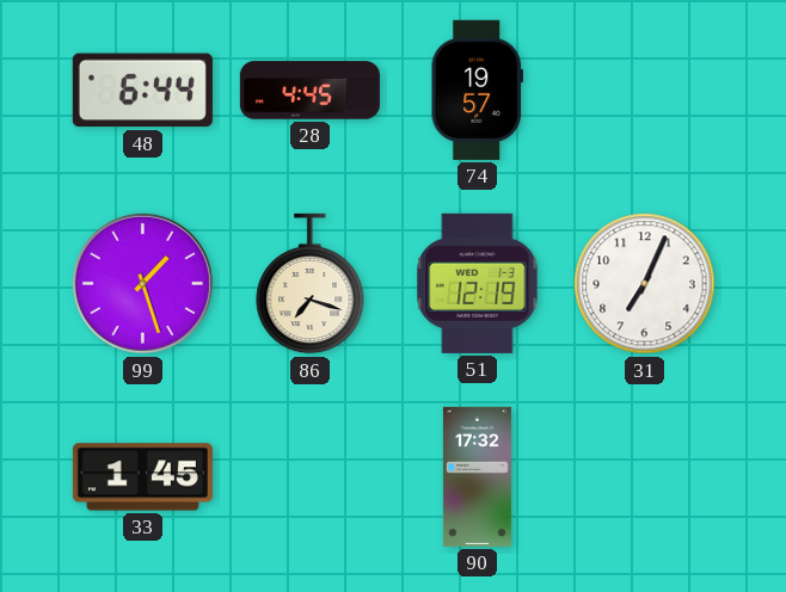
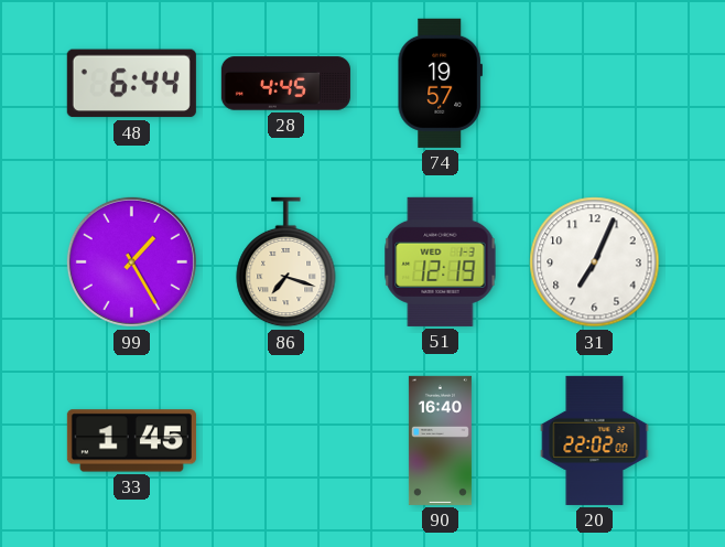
99: 1:27 -> 1:25
90: 17:32 -> 16:40
20: none -> 22:02
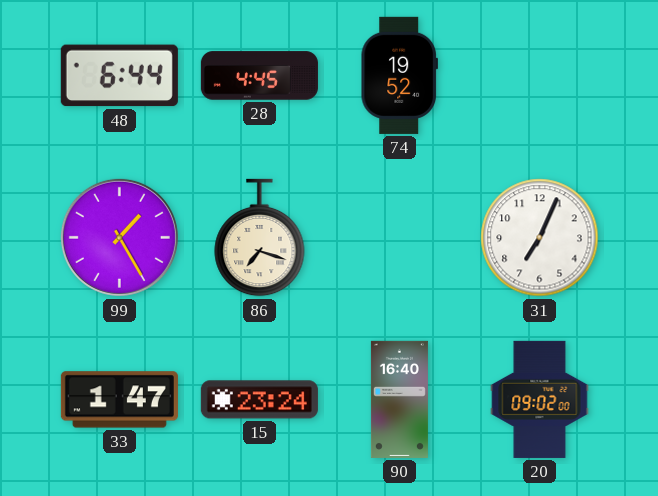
74: 19:57 -> 19:52
51: 12:19 -> none
33: 1:45 -> 1:47
15: none -> 23:24
20: 22:02 -> 09:02
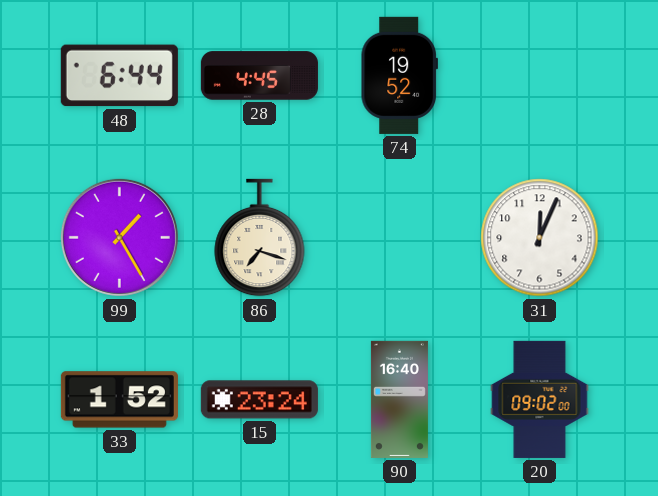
31: 7:04 -> 12:04
33: 1:47 -> 1:52
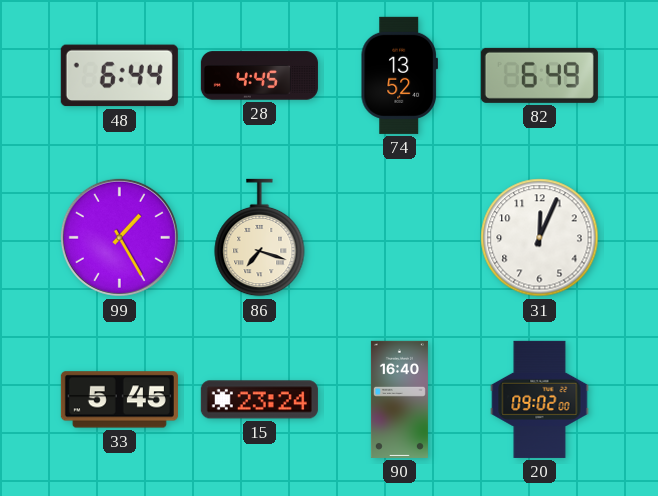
74: 19:52 -> 13:52
82: none -> 6:49
33: 1:52 -> 5:45
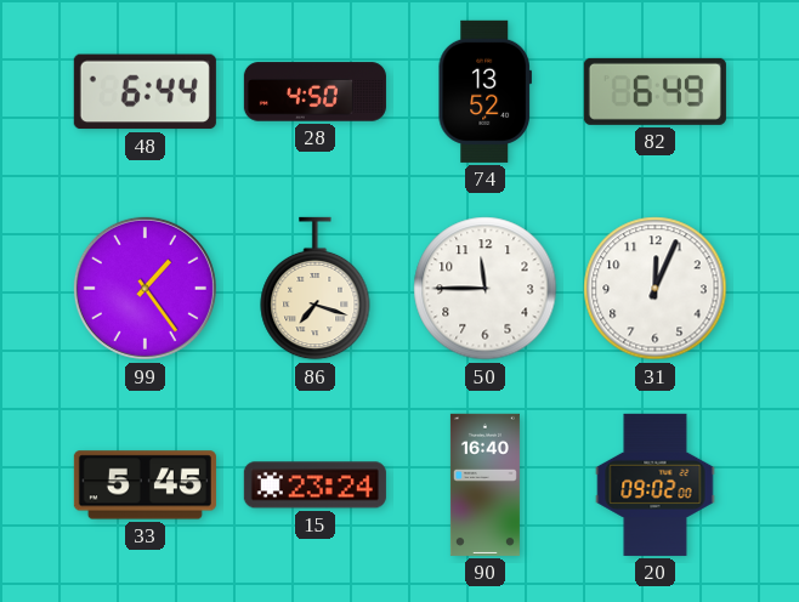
28: 4:45 -> 4:50
99: 1:25 -> 1:24
50: none -> 11:45
